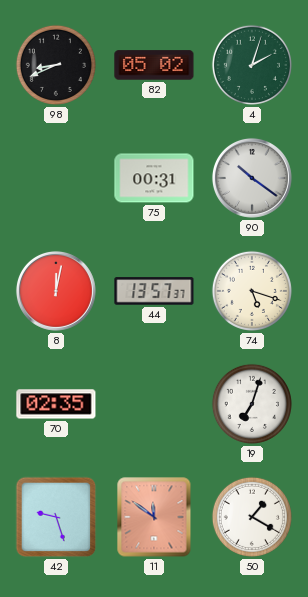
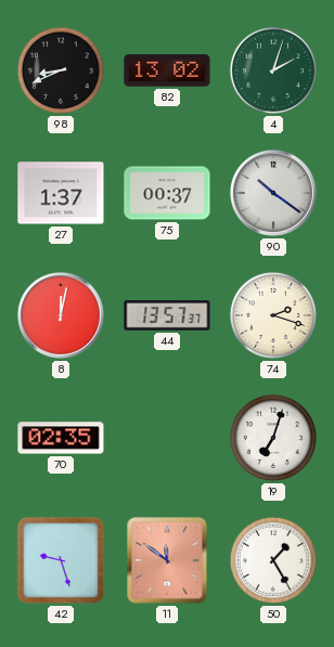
82: 05:02 -> 13:02
27: none -> 1:37
75: 00:31 -> 00:37
74: 5:18 -> 2:18
50: 1:20 -> 1:25
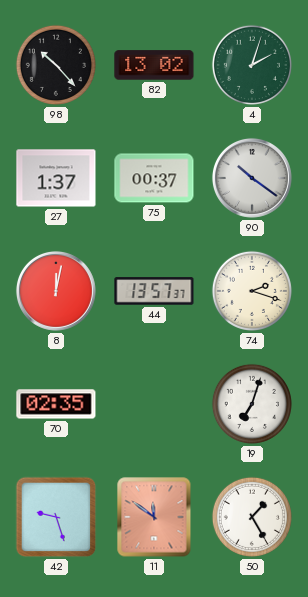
98: 8:41 -> 10:23
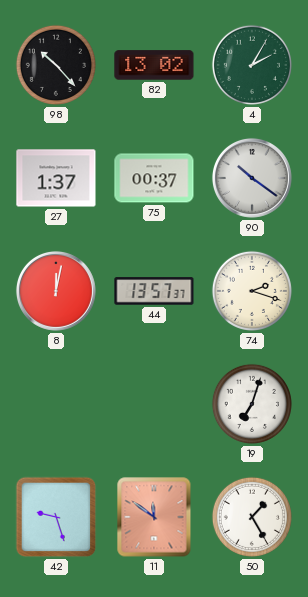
4: 2:03 -> 2:05
70: 02:35 -> none
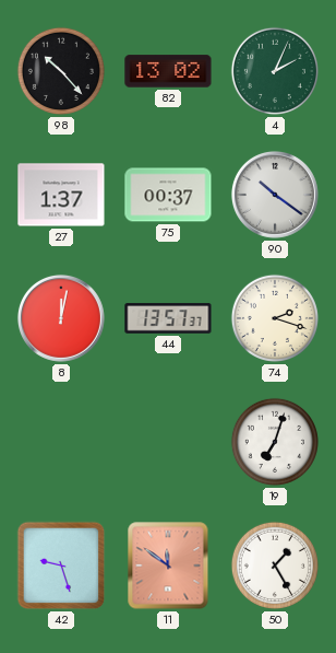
4: 2:05 -> 2:04
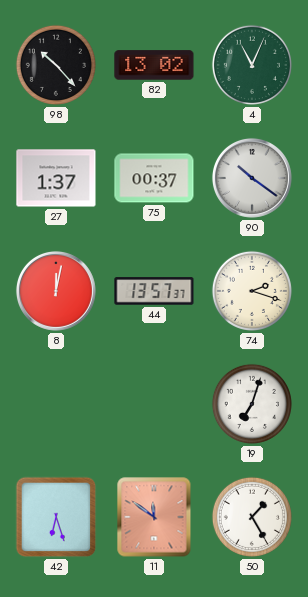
4: 2:04 -> 11:04
42: 9:27 -> 6:27
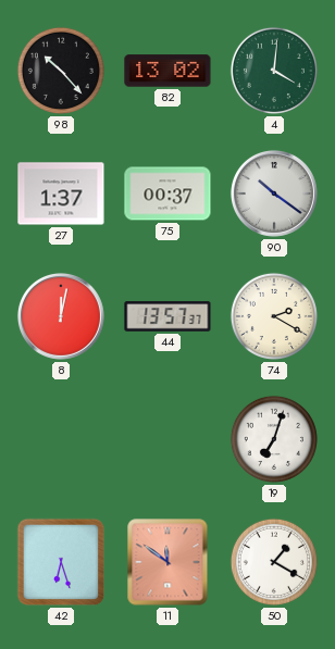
4: 11:04 -> 4:01
74: 2:18 -> 2:20
50: 1:25 -> 1:20
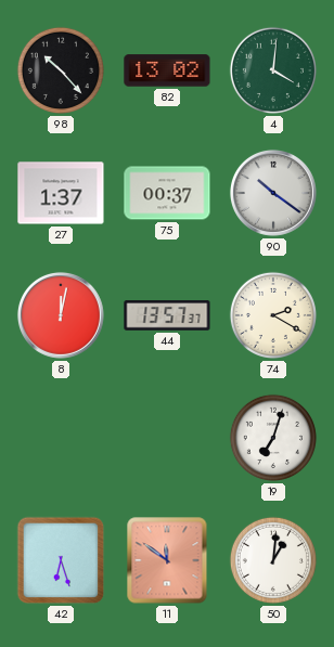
50: 1:20 -> 1:01
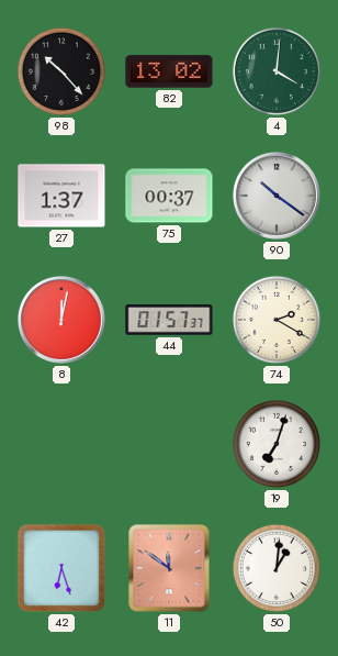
44: 13:57 -> 01:57
